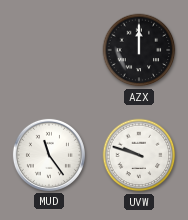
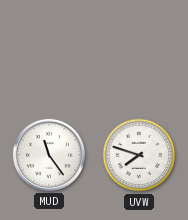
AZX: 12:00 -> none
UVW: 9:48 -> 7:48
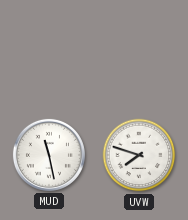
MUD: 11:24 -> 11:28
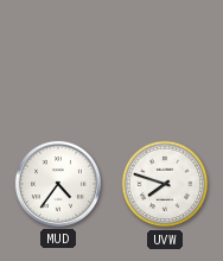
MUD: 11:28 -> 4:36
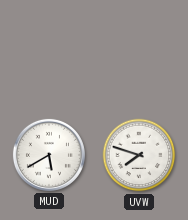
MUD: 4:36 -> 5:40
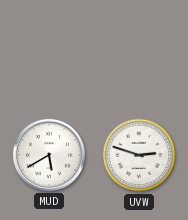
UVW: 7:48 -> 2:48
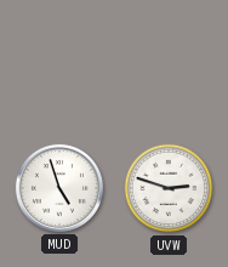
MUD: 5:40 -> 4:57
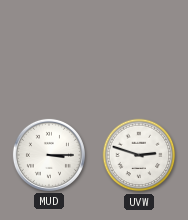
MUD: 4:57 -> 3:15
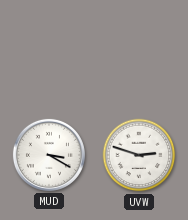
MUD: 3:15 -> 3:20
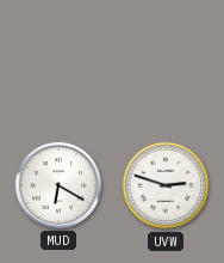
MUD: 3:20 -> 6:20
